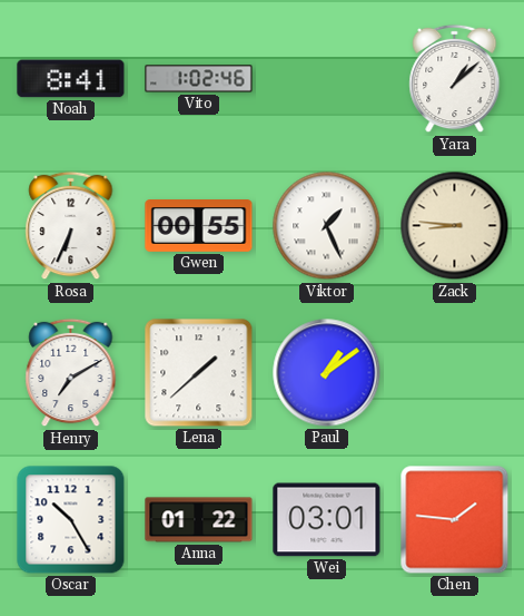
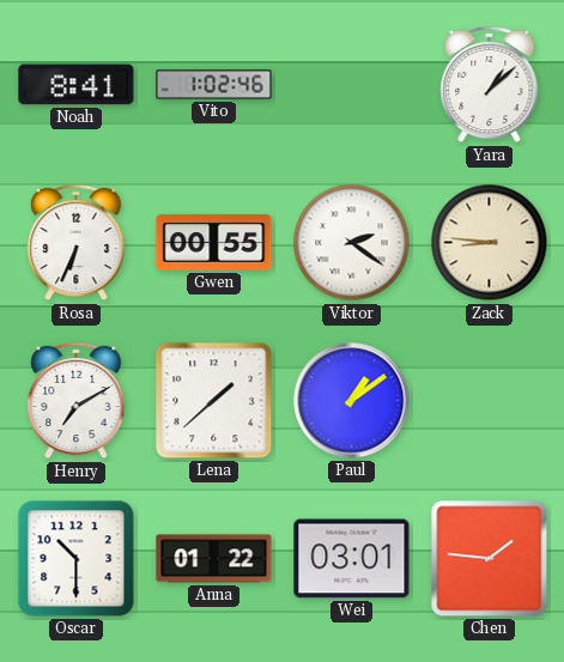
Viktor: 1:26 -> 2:21
Oscar: 10:25 -> 10:30
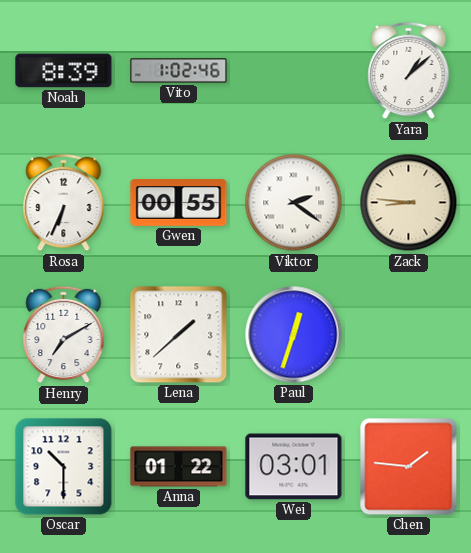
Noah: 8:41 -> 8:39
Paul: 1:09 -> 12:33
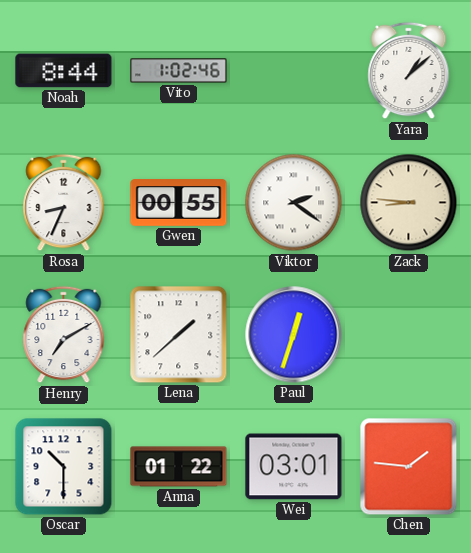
Noah: 8:39 -> 8:44
Rosa: 6:34 -> 8:34
